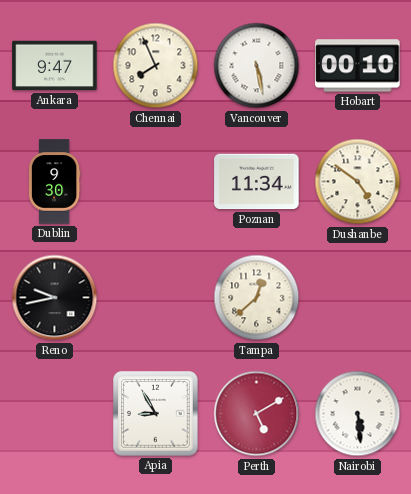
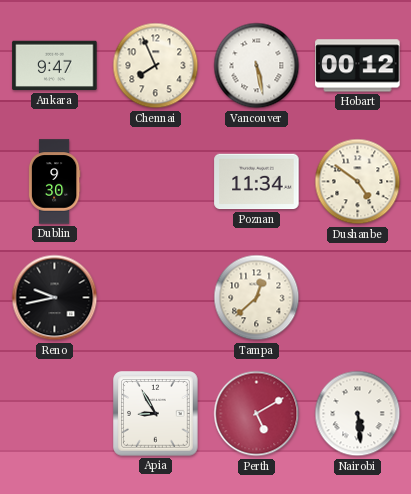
Hobart: 00:10 -> 00:12
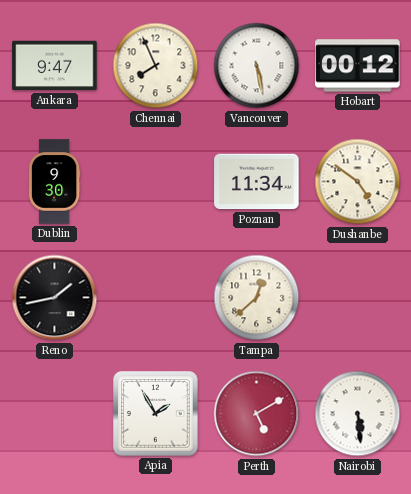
Reno: 9:43 -> 1:43
Apia: 8:55 -> 1:55
